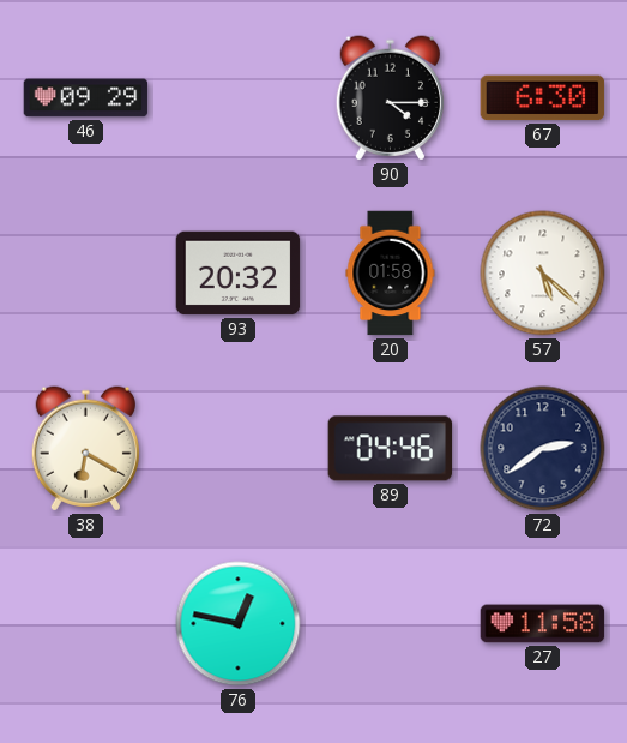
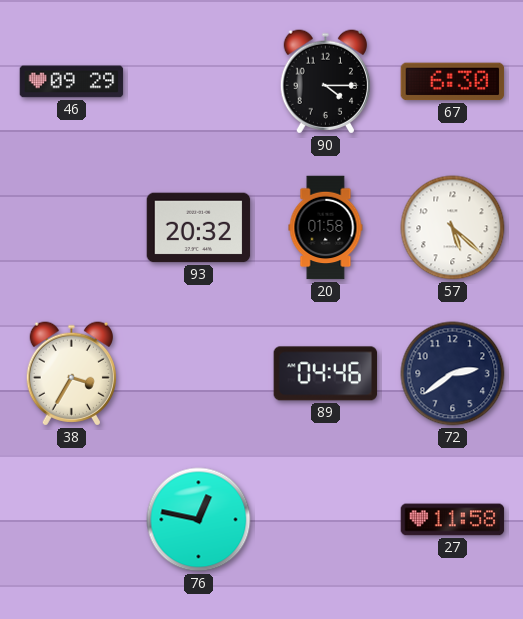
38: 6:20 -> 3:35
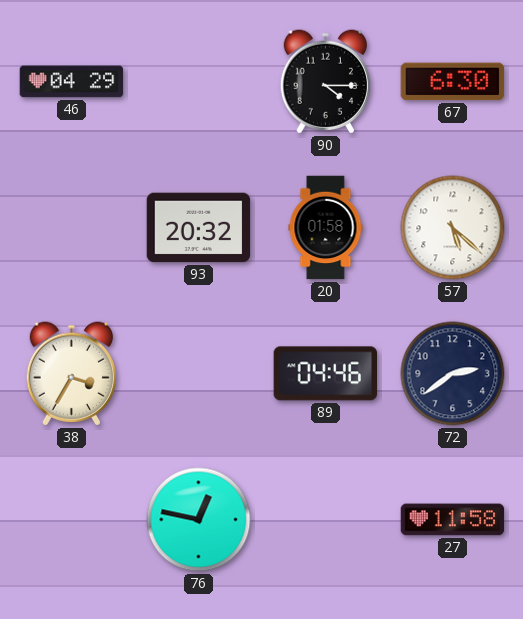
46: 09:29 -> 04:29
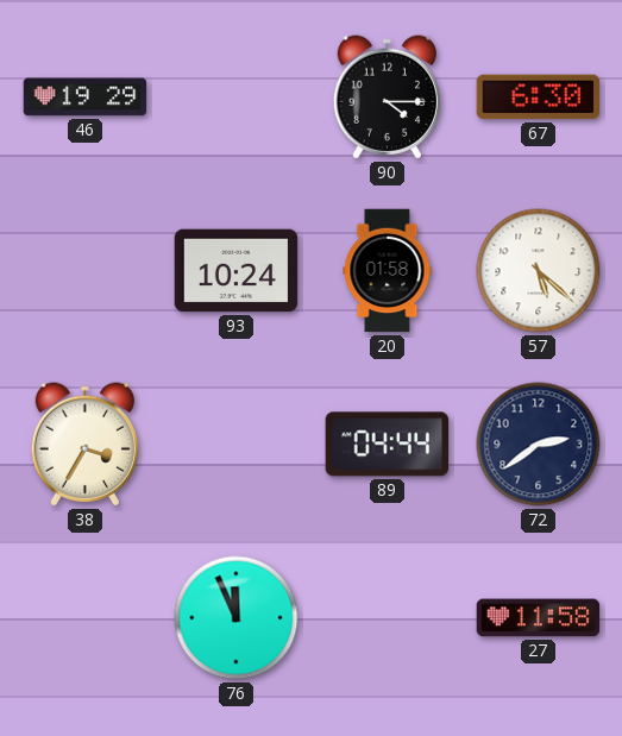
46: 04:29 -> 19:29
93: 20:32 -> 10:24
89: 04:46 -> 04:44
76: 12:47 -> 11:56
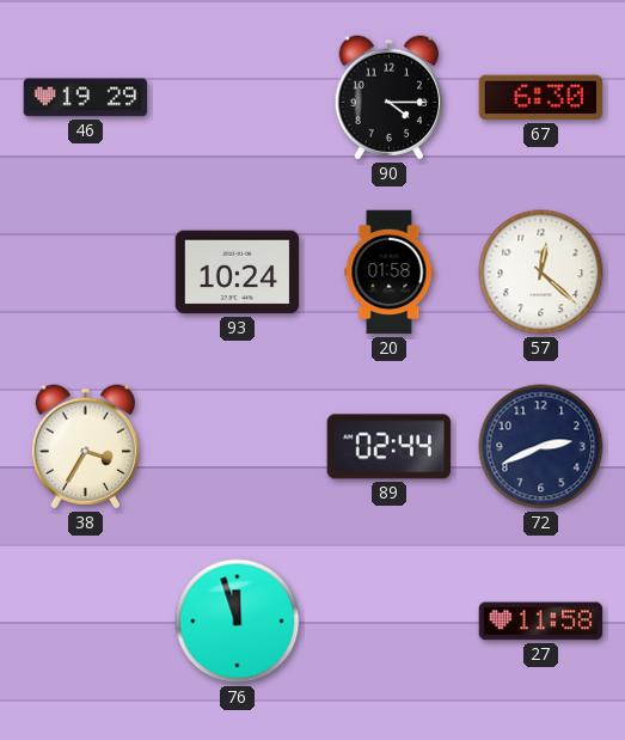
57: 5:22 -> 12:22
89: 04:44 -> 02:44
72: 2:39 -> 2:41
76: 11:56 -> 11:57
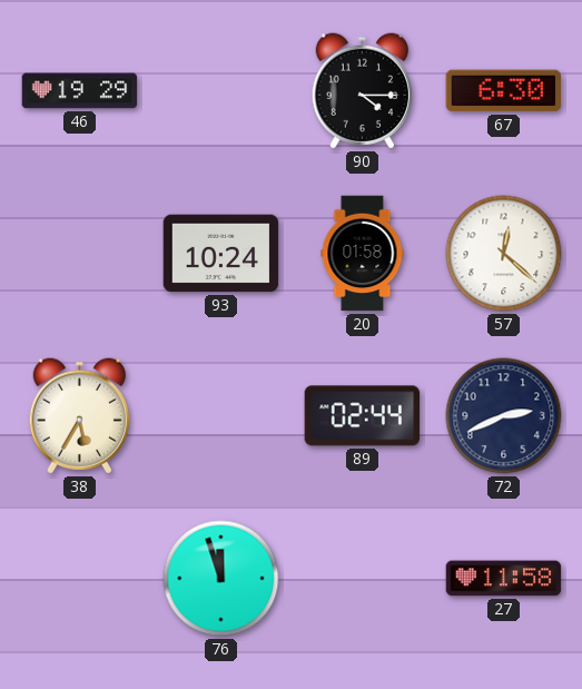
38: 3:35 -> 5:35
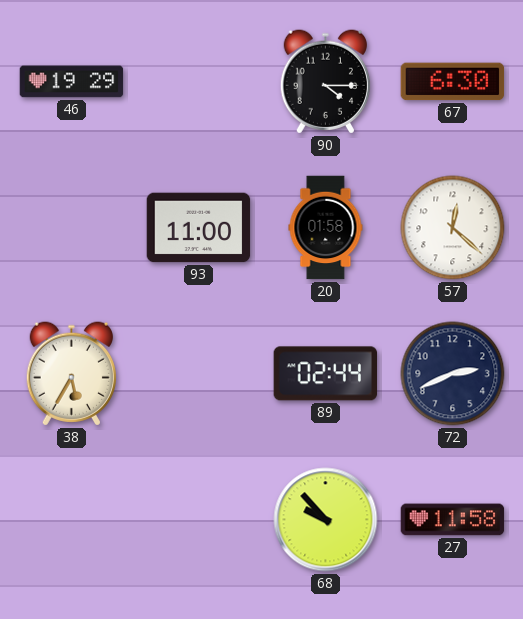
93: 10:24 -> 11:00
76: 11:57 -> none
68: none -> 9:53
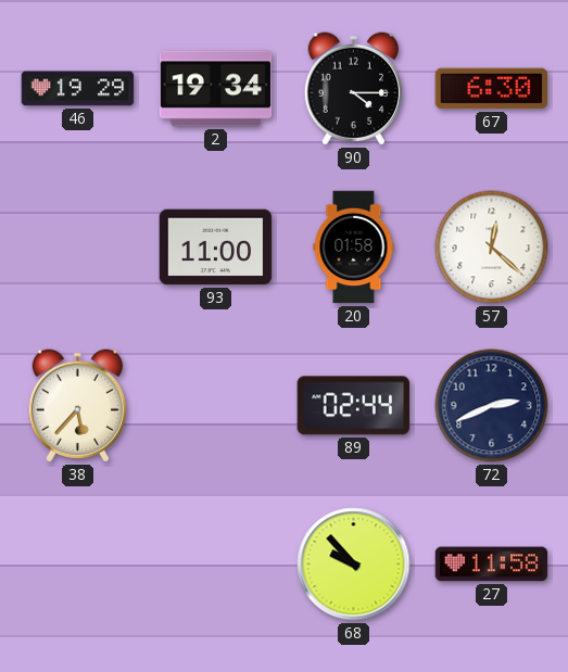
2: none -> 19:34
38: 5:35 -> 5:37
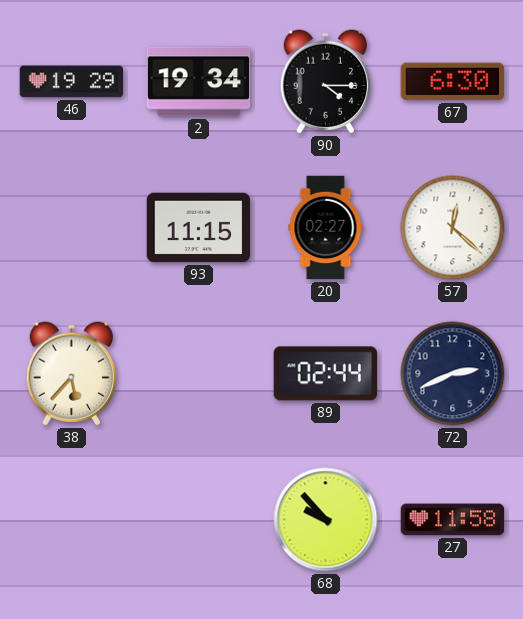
93: 11:00 -> 11:15
20: 01:58 -> 02:27
